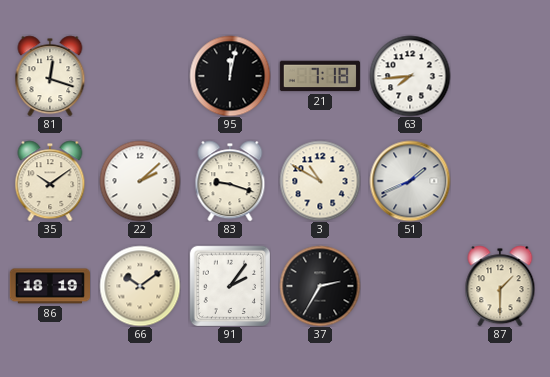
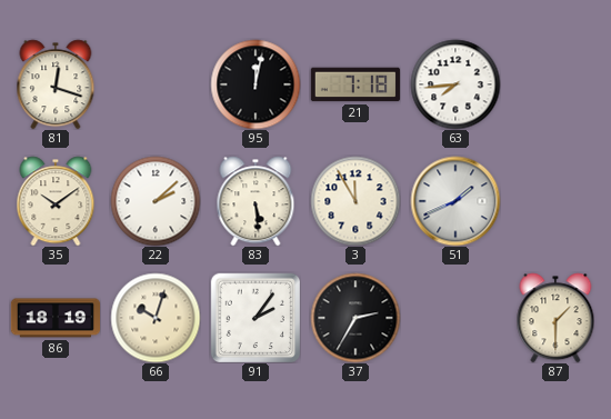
83: 9:18 -> 5:29
3: 10:50 -> 11:55
66: 10:09 -> 10:03
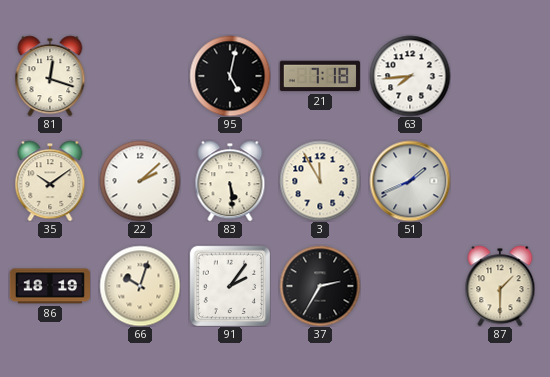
95: 12:02 -> 5:02
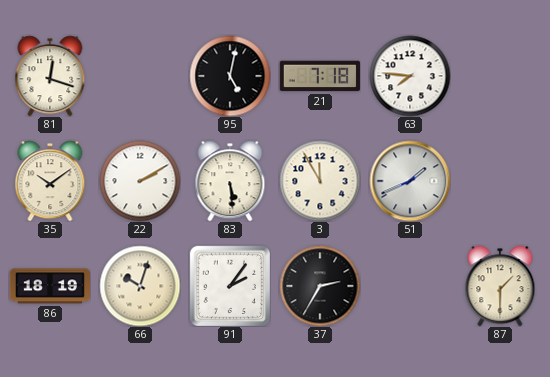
63: 7:44 -> 7:46
22: 2:08 -> 2:10
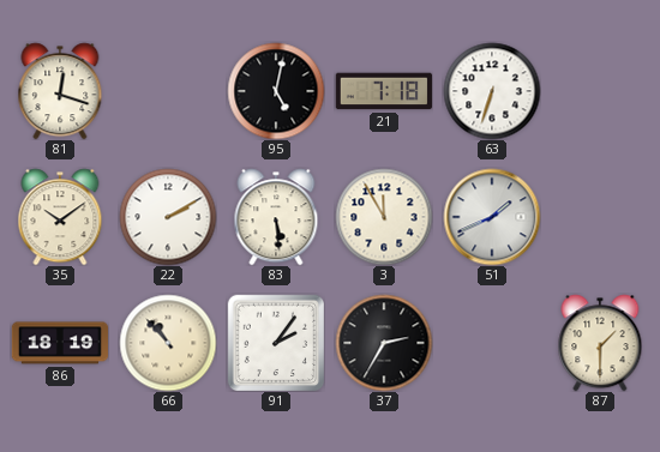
63: 7:46 -> 6:33
66: 10:03 -> 10:53
